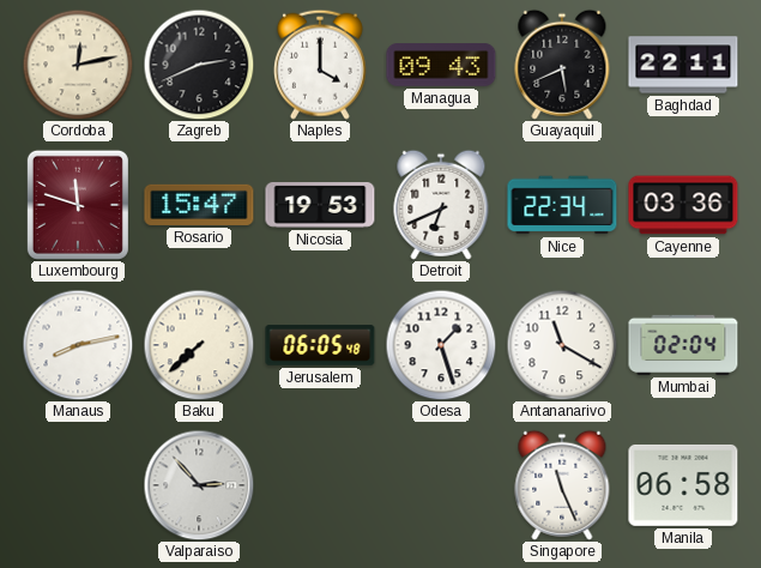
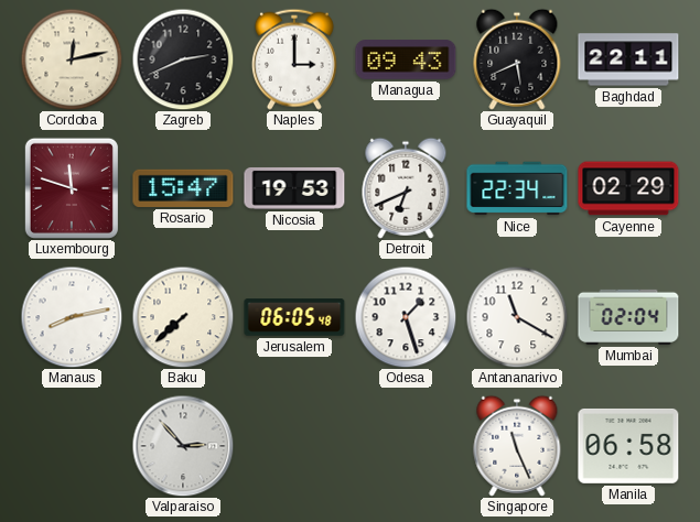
Naples: 4:00 -> 3:00
Cayenne: 03:36 -> 02:29
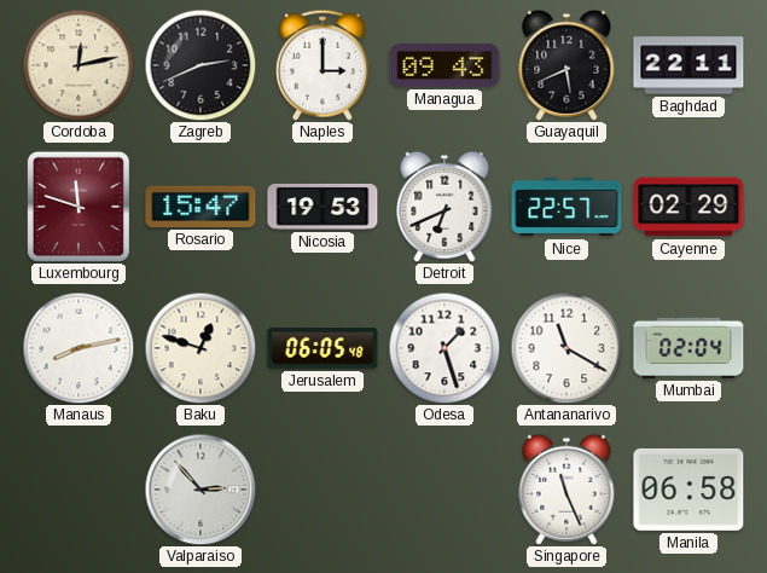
Nice: 22:34 -> 22:57
Baku: 7:38 -> 12:48
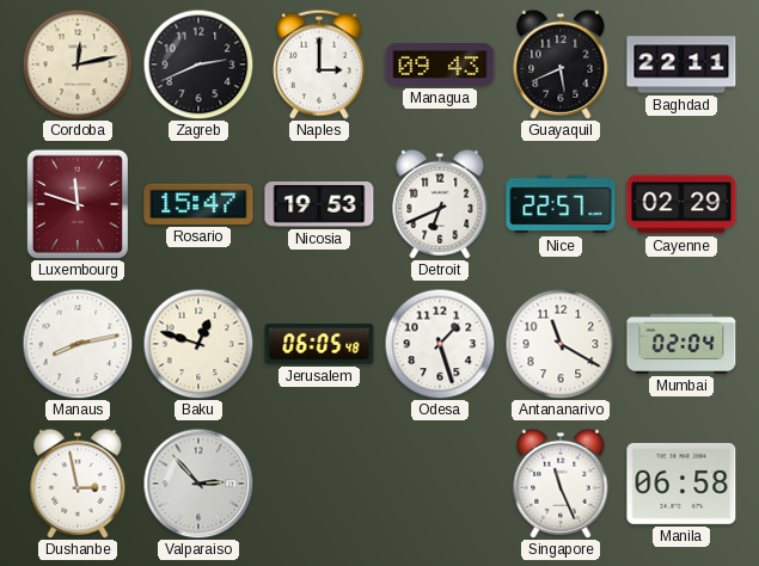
Dushanbe: none -> 2:58
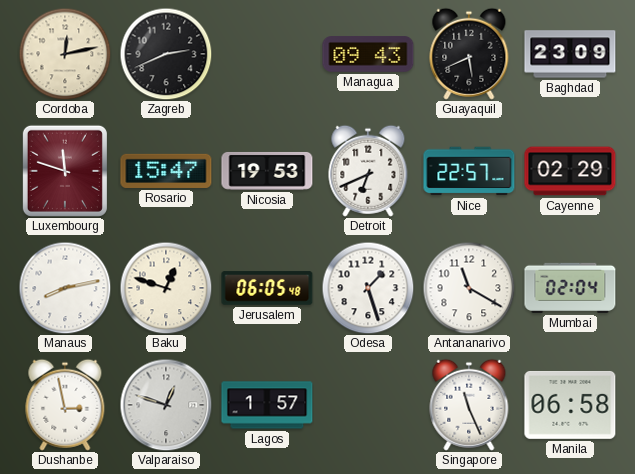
Naples: 3:00 -> none
Baghdad: 22:11 -> 23:09
Valparaiso: 2:53 -> 12:48
Lagos: none -> 1:57
